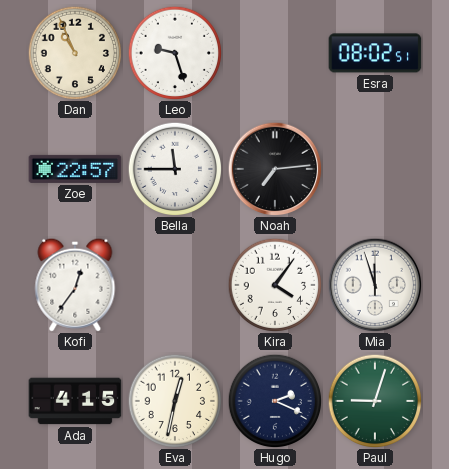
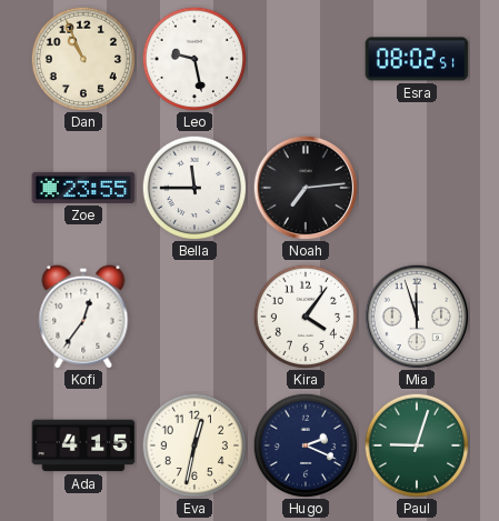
Leo: 9:27 -> 9:28
Zoe: 22:57 -> 23:55
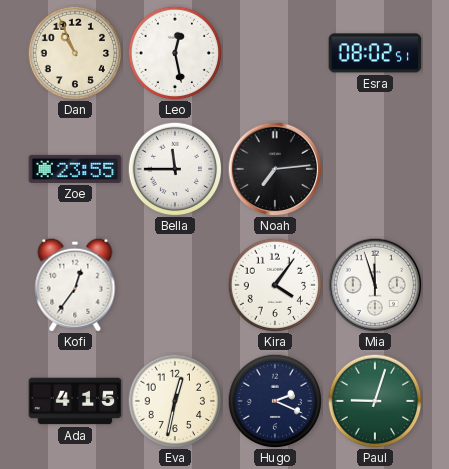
Leo: 9:28 -> 12:28
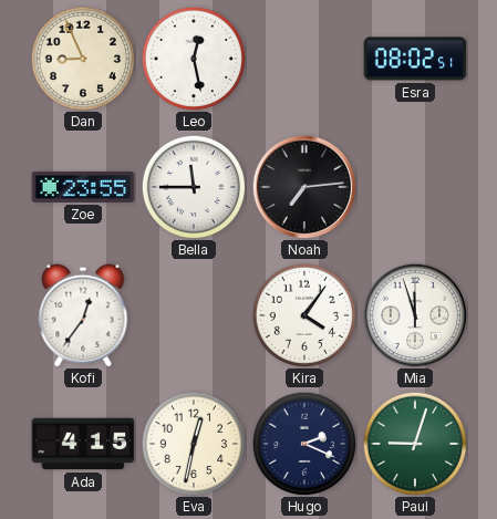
Dan: 10:56 -> 8:56
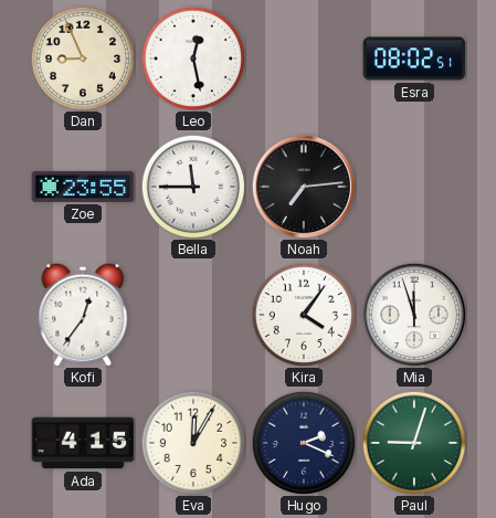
Eva: 12:32 -> 12:05
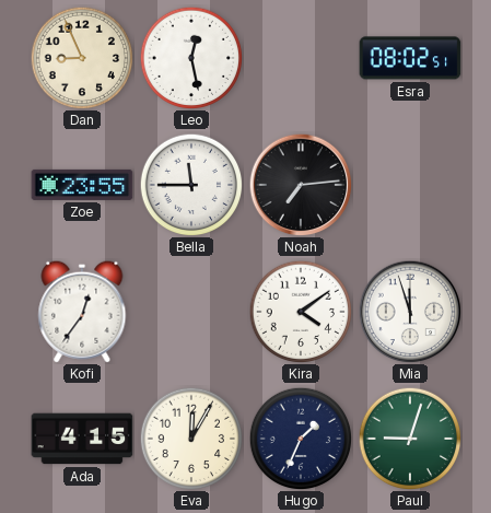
Kira: 4:06 -> 4:09
Hugo: 2:19 -> 1:34
